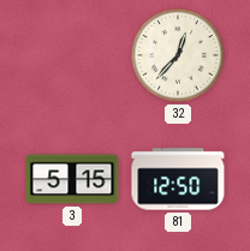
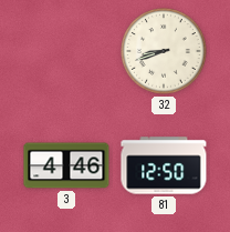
32: 12:37 -> 8:42
3: 5:15 -> 4:46
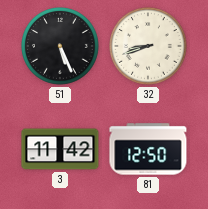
51: none -> 5:26
3: 4:46 -> 11:42
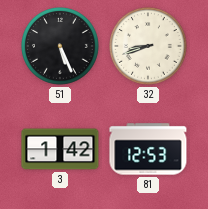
3: 11:42 -> 1:42
81: 12:50 -> 12:53
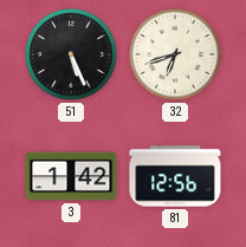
32: 8:42 -> 6:42
81: 12:53 -> 12:56
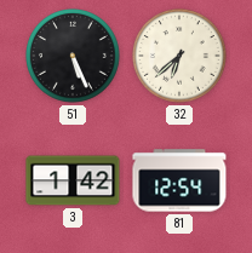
32: 6:42 -> 6:38
81: 12:56 -> 12:54
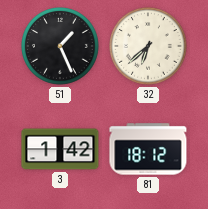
51: 5:26 -> 1:26
81: 12:54 -> 18:12
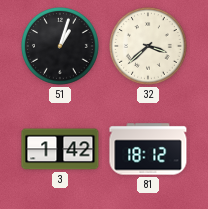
51: 1:26 -> 1:03
32: 6:38 -> 3:38
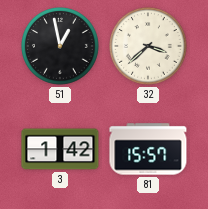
51: 1:03 -> 12:58
81: 18:12 -> 15:57
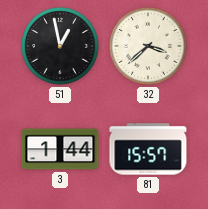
3: 1:42 -> 1:44
